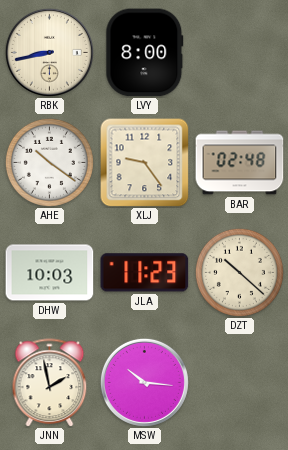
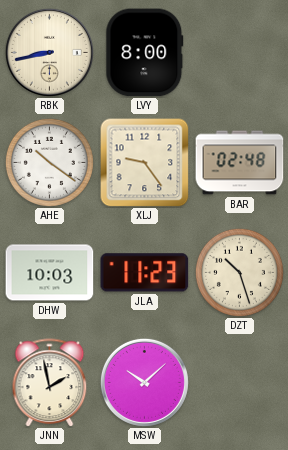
DZT: 10:22 -> 10:27
MSW: 10:16 -> 10:08
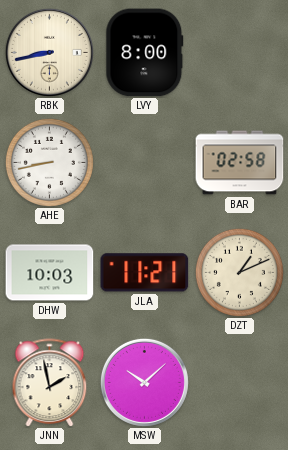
AHE: 10:21 -> 8:43
XLJ: 9:24 -> none
BAR: 02:48 -> 02:58
JLA: 11:23 -> 11:21
DZT: 10:27 -> 1:11
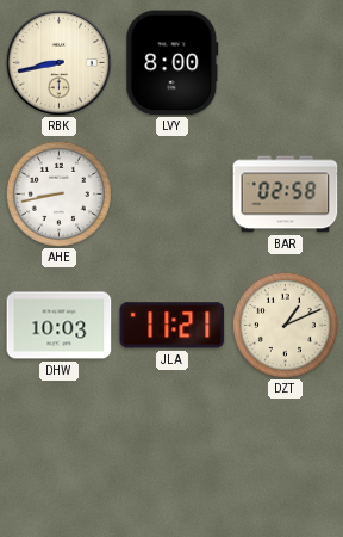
JNN: 1:58 -> none
MSW: 10:08 -> none
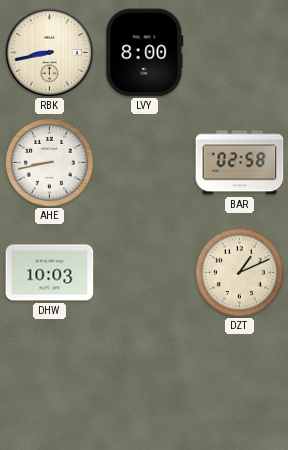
JLA: 11:21 -> none
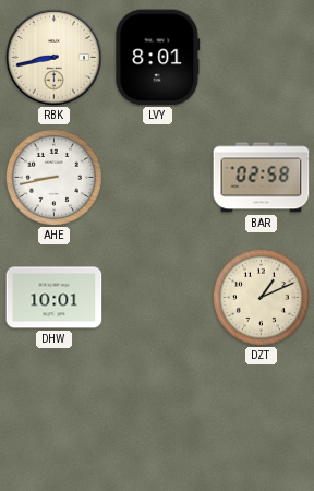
LVY: 8:00 -> 8:01
DHW: 10:03 -> 10:01
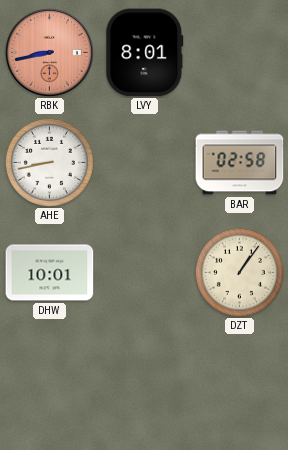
RBK dial: cream -> salmon
DZT: 1:11 -> 1:06
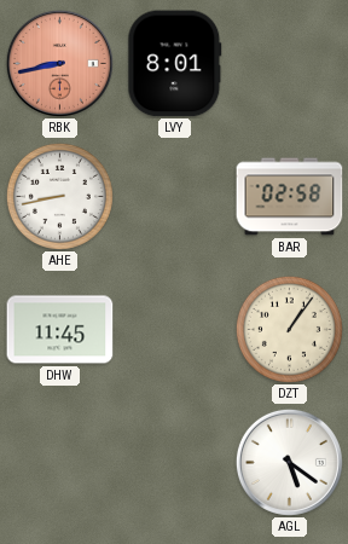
DHW: 10:01 -> 11:45
AGL: none -> 5:21
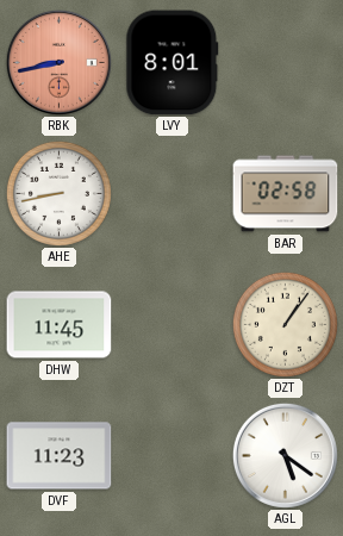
DVF: none -> 11:23
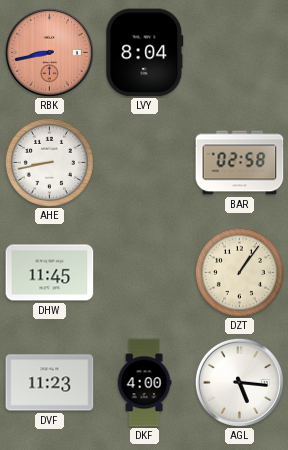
LVY: 8:01 -> 8:04
DKF: none -> 4:00
AGL: 5:21 -> 5:16
